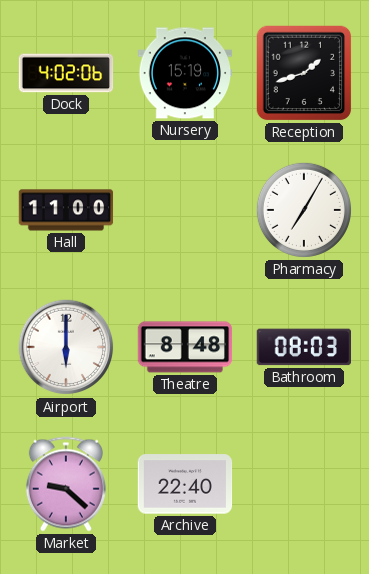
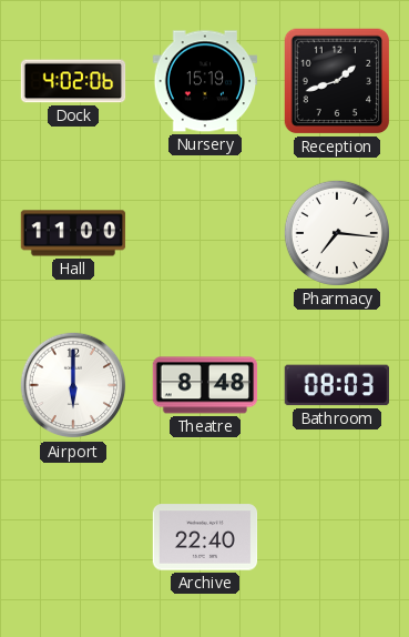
Pharmacy: 7:05 -> 7:16
Market: 9:22 -> none
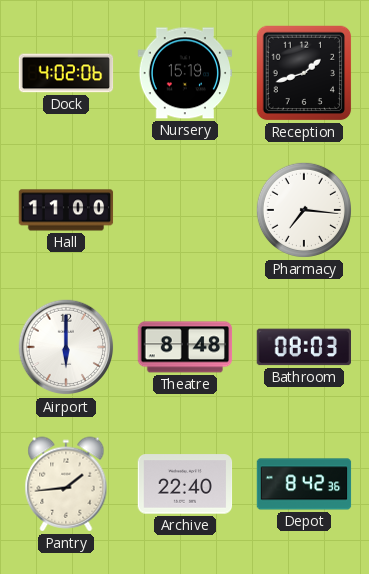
Pantry: none -> 1:44
Depot: none -> 8:42
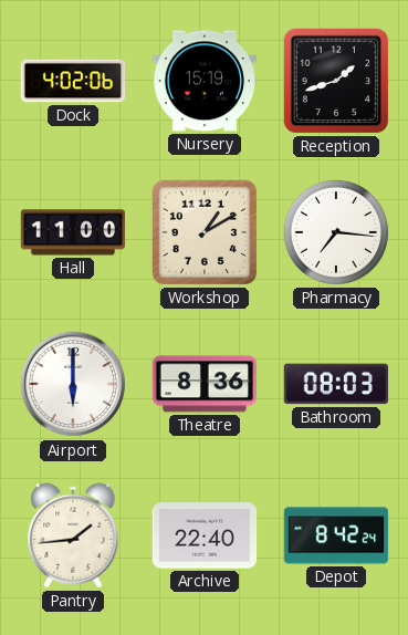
Workshop: none -> 1:10
Theatre: 8:48 -> 8:36
Depot: 8:42:36 -> 8:42:24
